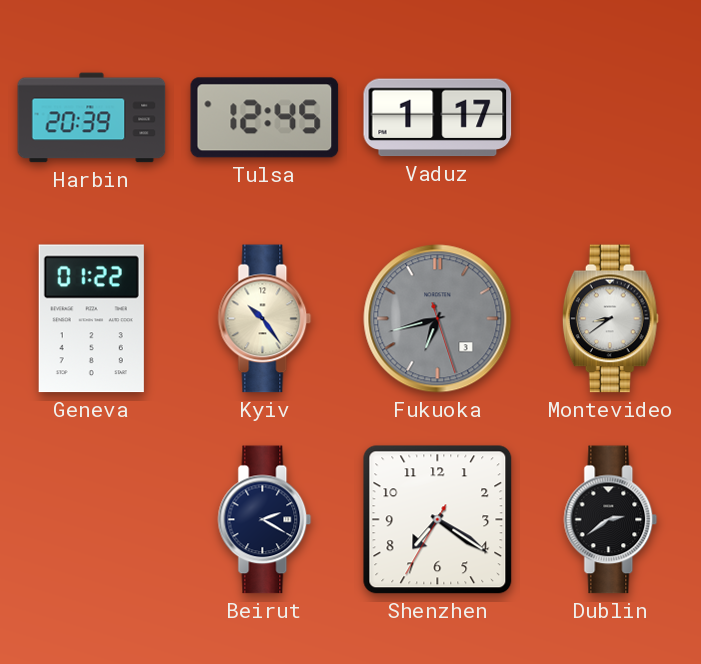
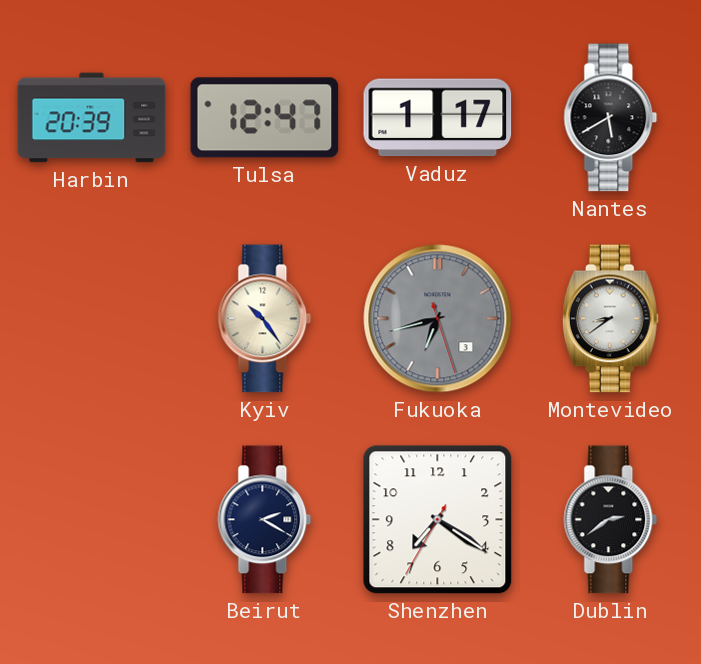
Tulsa: 12:45 -> 12:47
Nantes: none -> 5:40
Geneva: 01:22 -> none
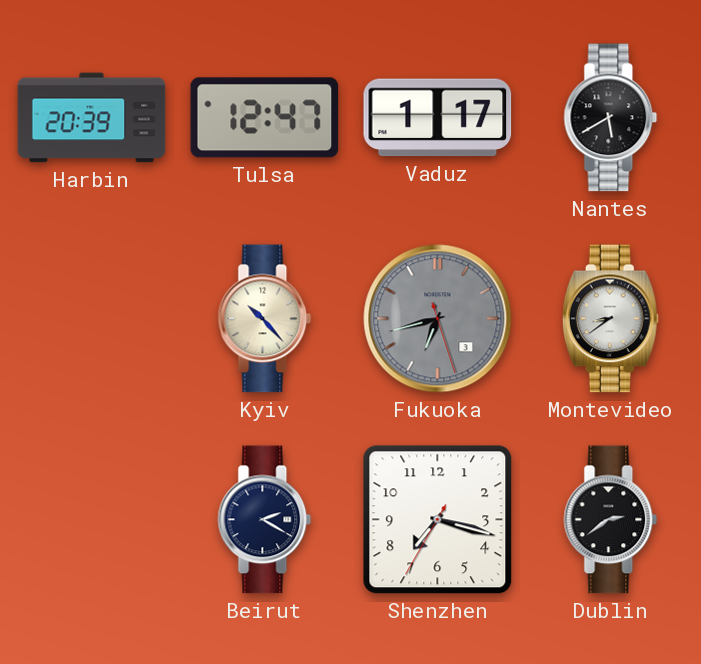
Kyiv: 10:24 -> 10:23
Shenzhen: 7:20 -> 7:17
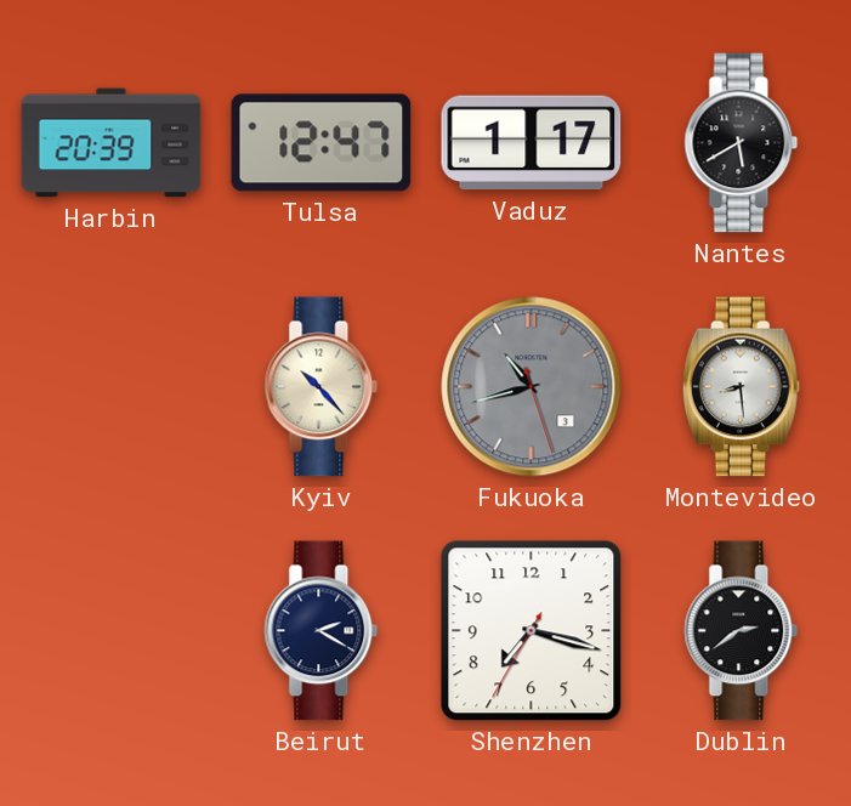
Fukuoka: 6:42 -> 10:42
Montevideo: 8:39 -> 8:29
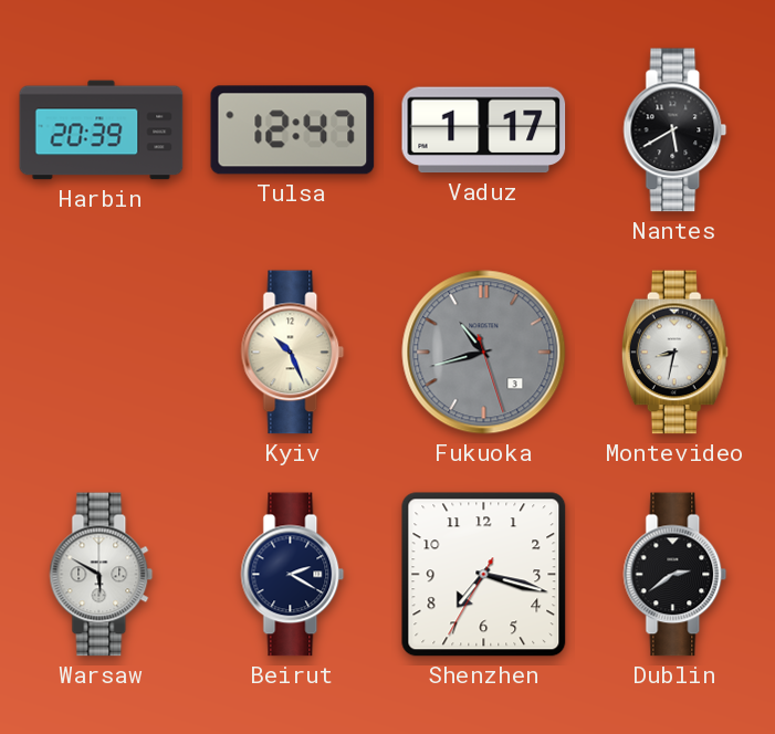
Kyiv: 10:23 -> 10:26
Montevideo: 8:29 -> 8:32
Warsaw: none -> 5:50
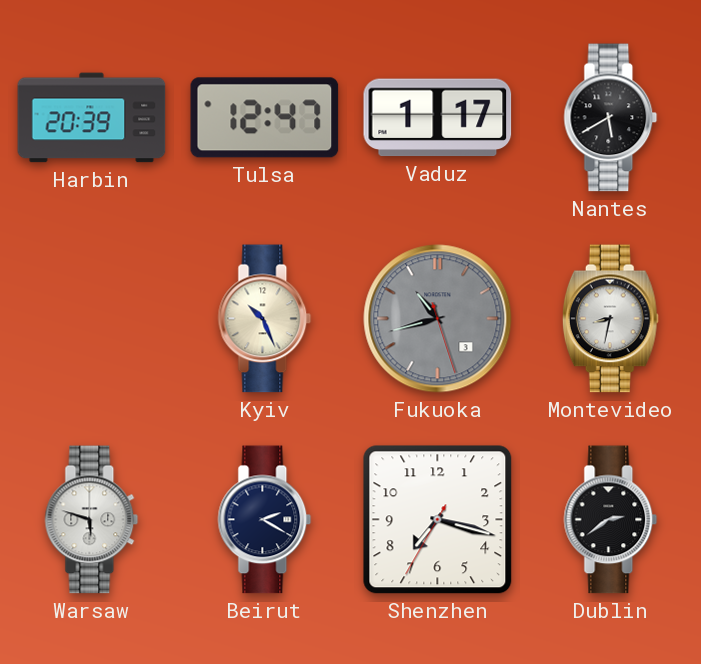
Warsaw: 5:50 -> 5:48
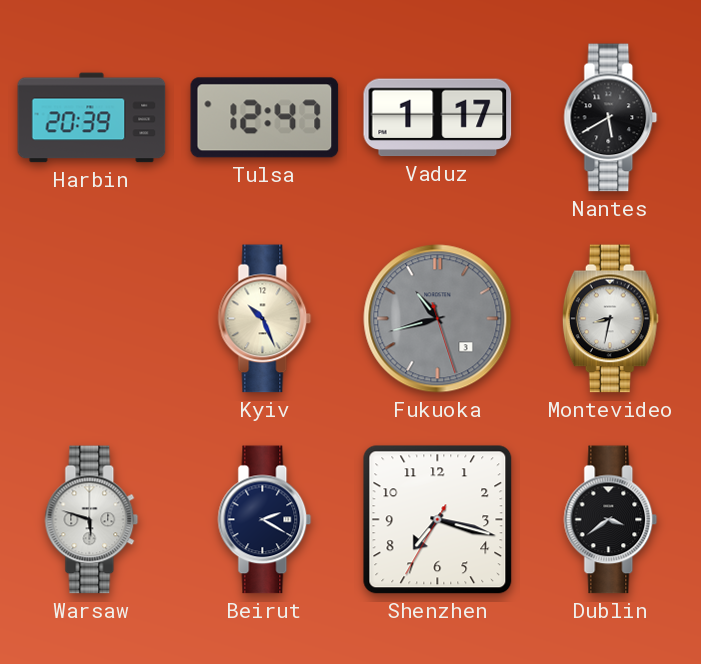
Dublin: 2:39 -> 3:39
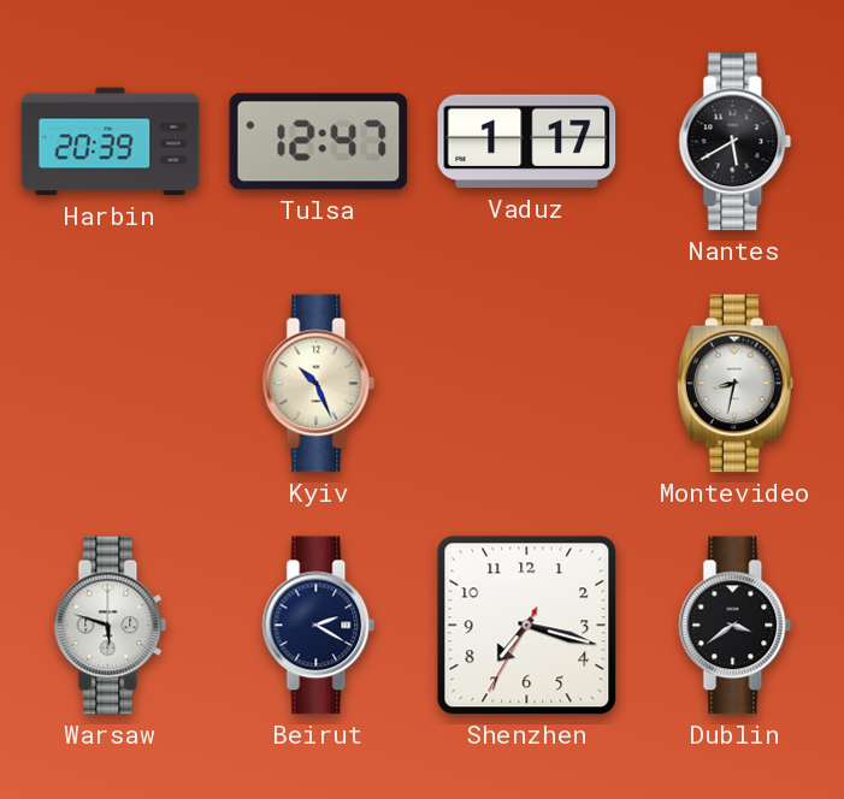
Fukuoka: 10:42 -> none
